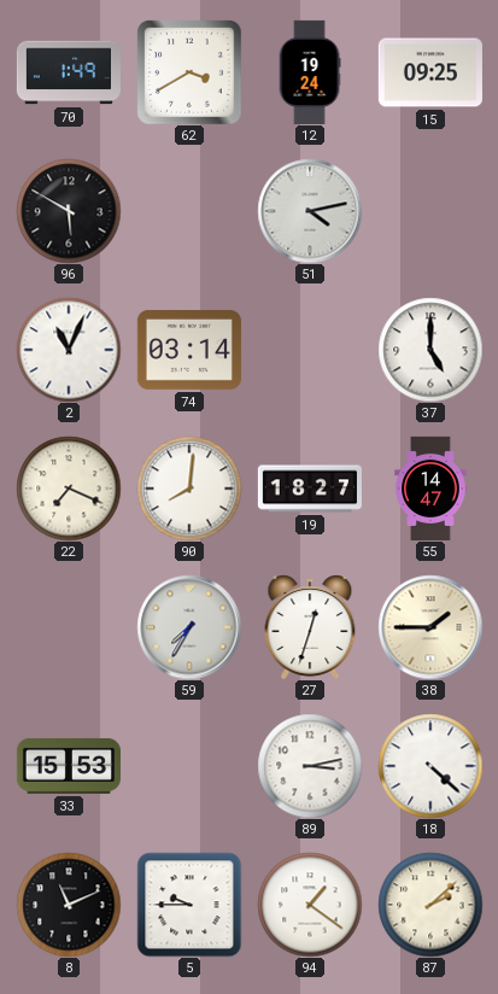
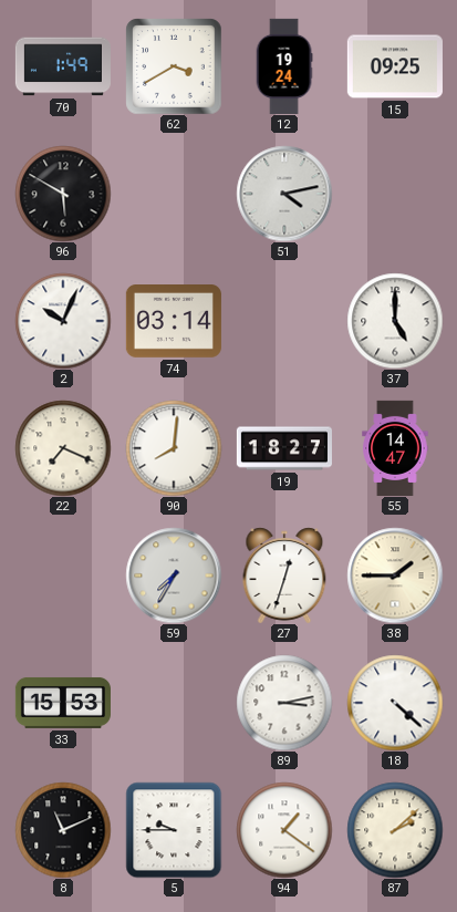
2: 11:04 -> 10:04
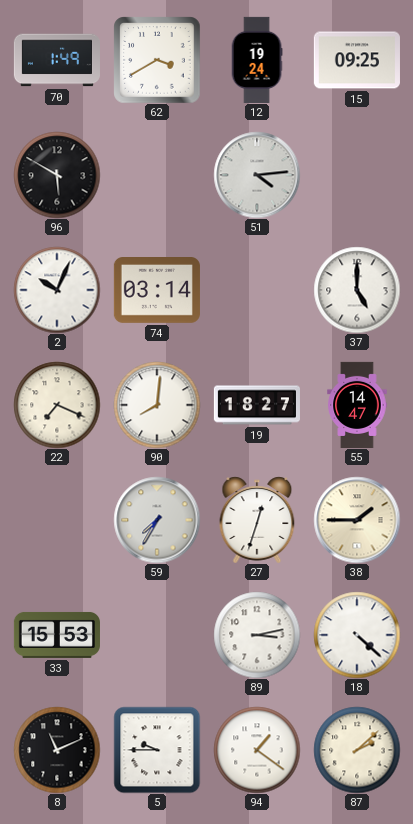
51: 4:13 -> 4:14
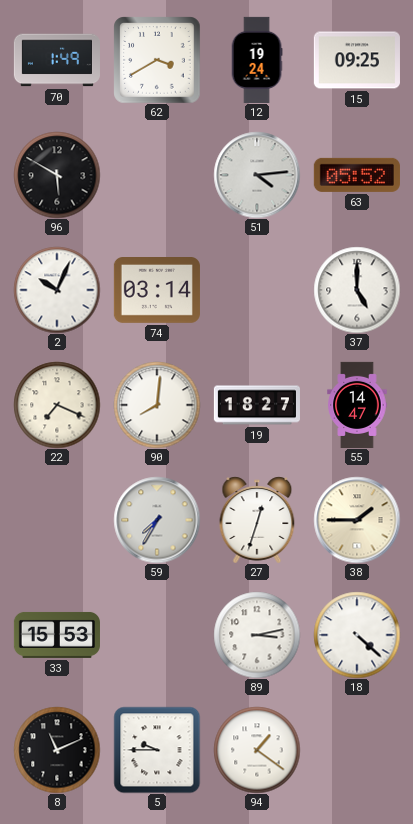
63: none -> 05:52
87: 2:08 -> none
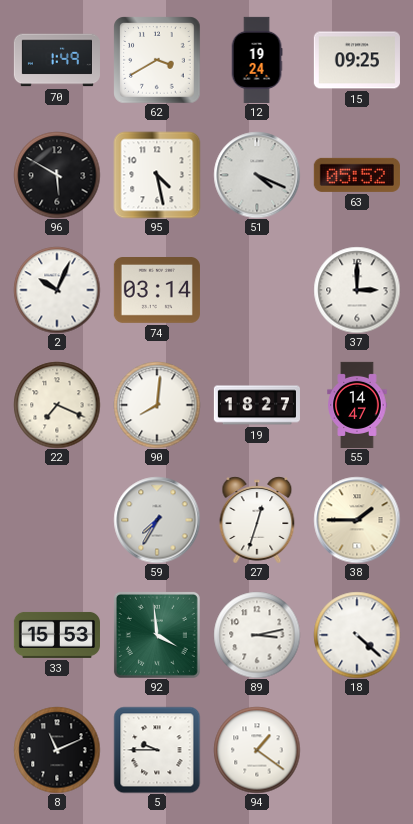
95: none -> 4:28
51: 4:14 -> 4:19
37: 5:00 -> 3:00
92: none -> 3:59
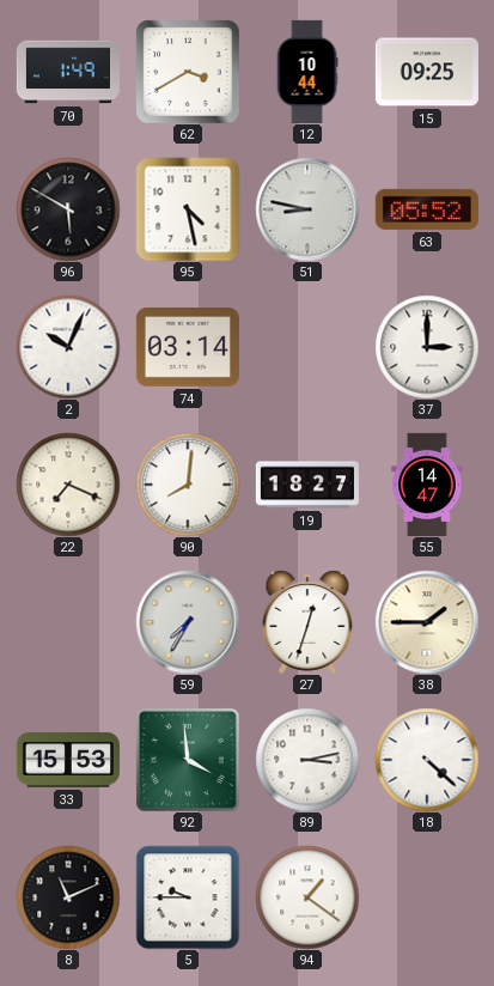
12: 19:24 -> 10:44
51: 4:19 -> 8:47
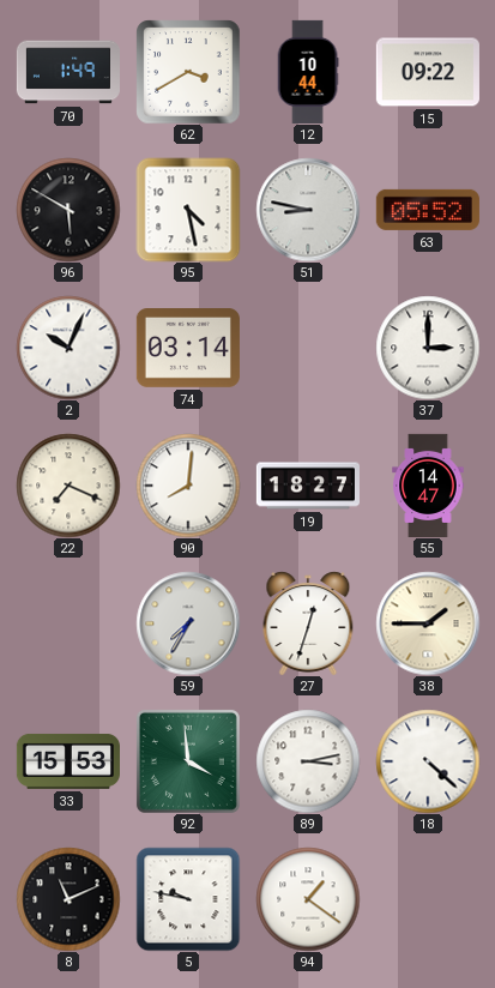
15: 09:25 -> 09:22
5: 9:45 -> 9:47
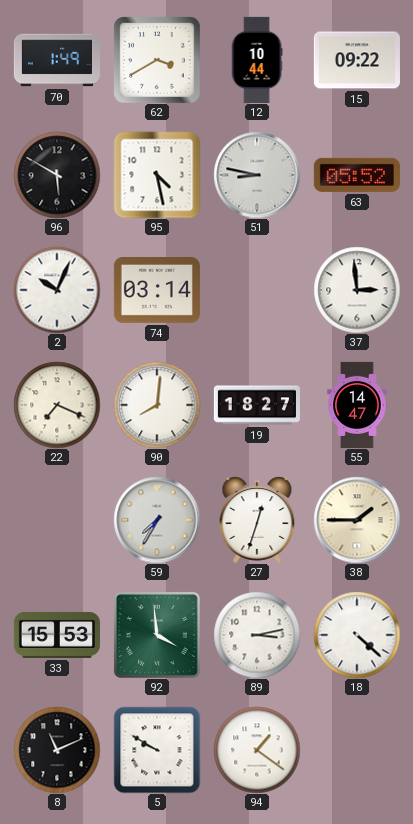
37: 3:00 -> 2:59
5: 9:47 -> 9:50
